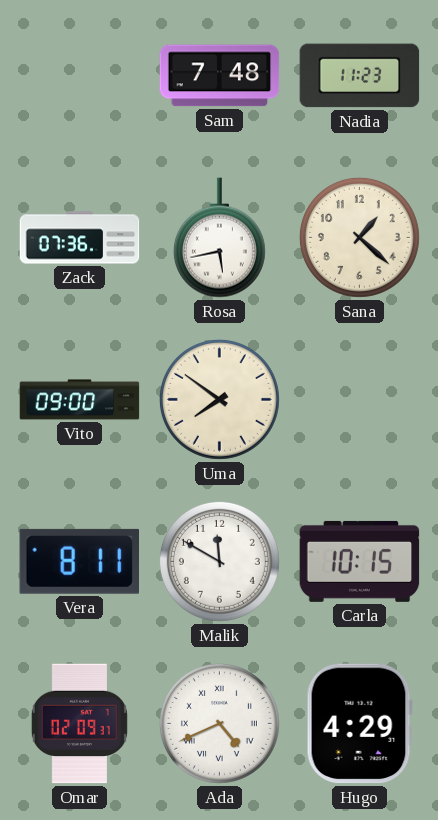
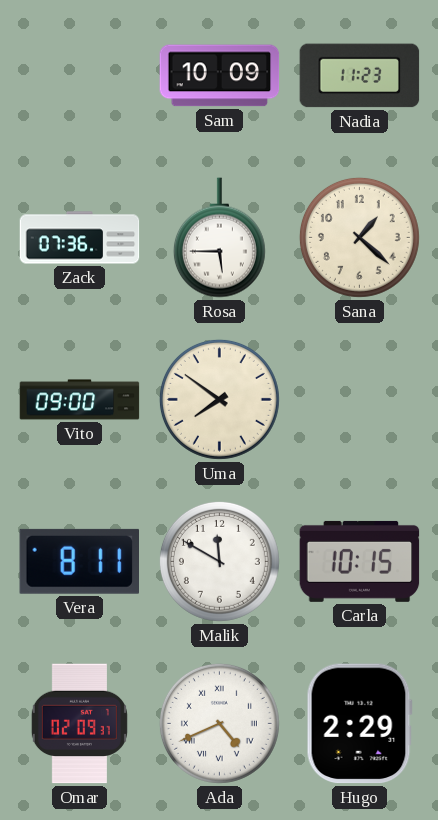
Sam: 7:48 -> 10:09
Rosa: 5:43 -> 5:45
Hugo: 4:29 -> 2:29
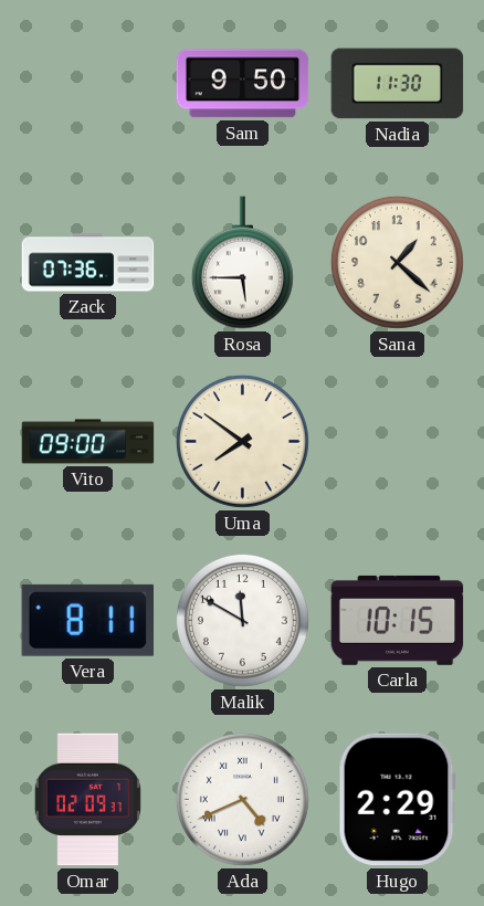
Sam: 10:09 -> 9:50
Nadia: 11:23 -> 11:30
